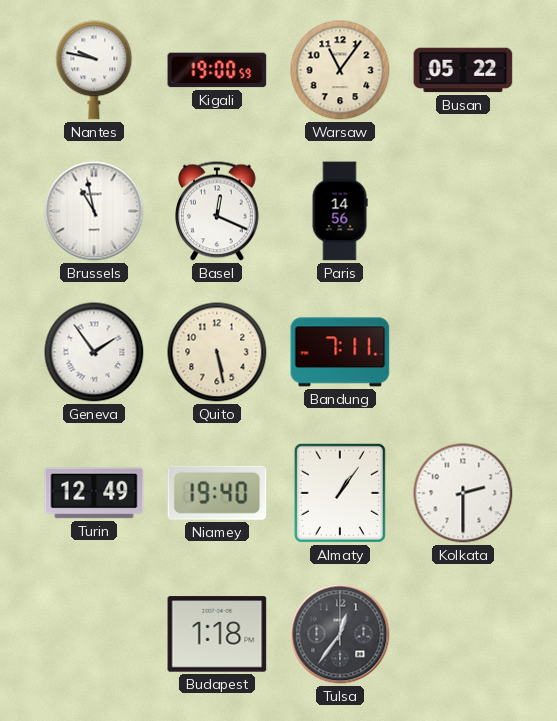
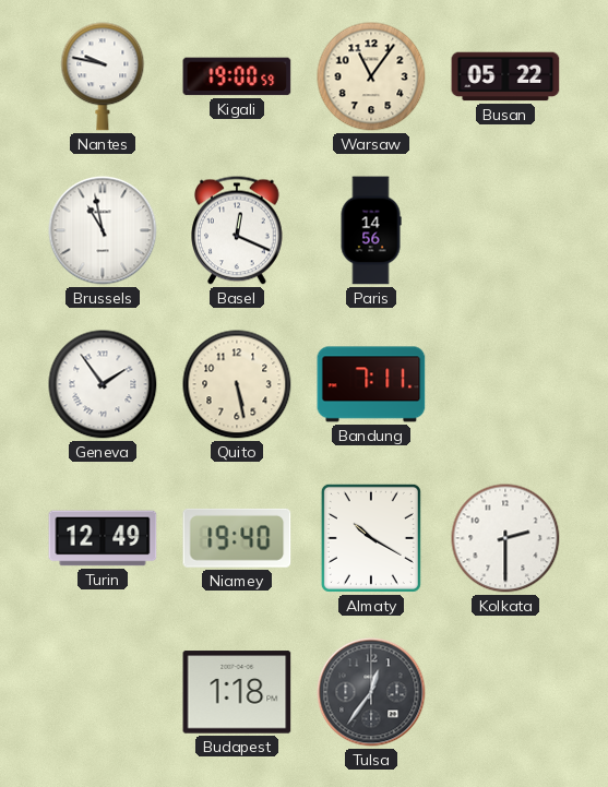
Almaty: 1:06 -> 10:20
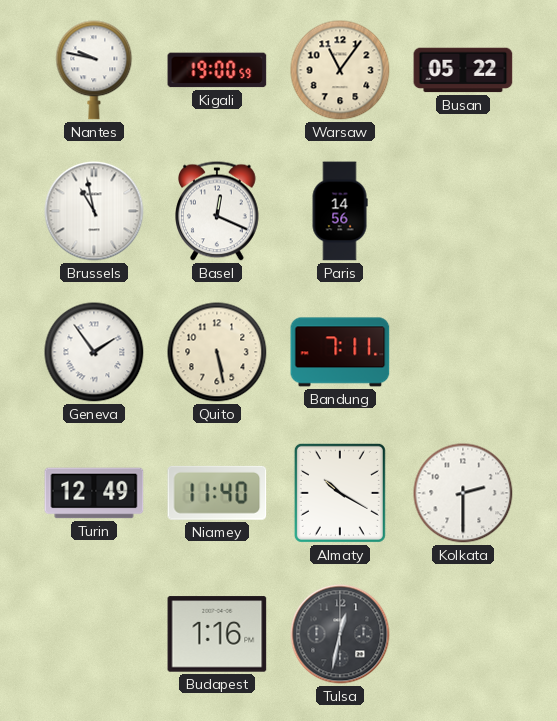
Niamey: 19:40 -> 11:40
Budapest: 1:18 -> 1:16
Tulsa: 12:36 -> 12:32
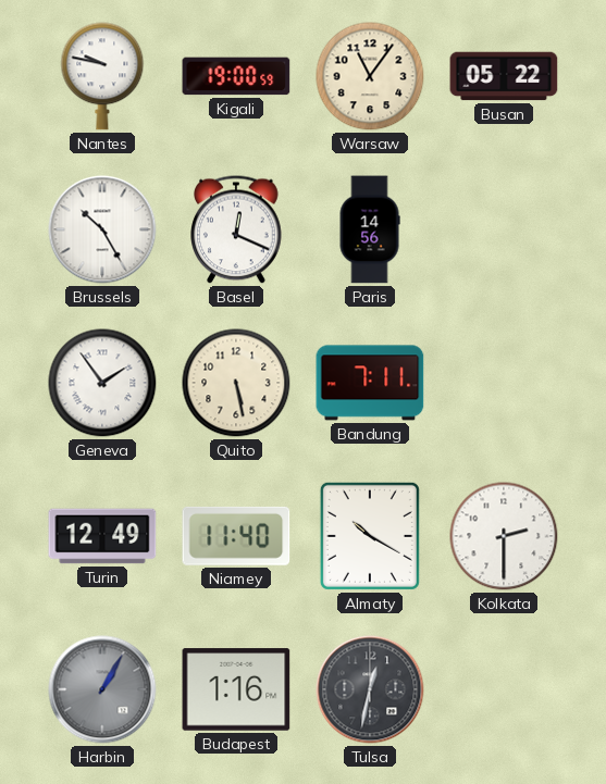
Brussels: 10:58 -> 10:25
Harbin: none -> 1:05
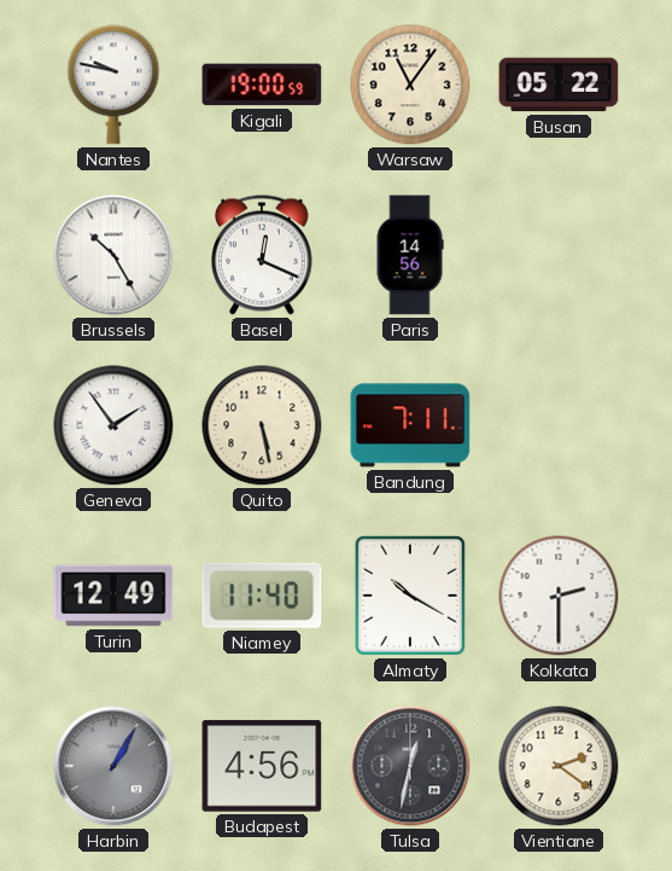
Budapest: 1:16 -> 4:56
Vientiane: none -> 2:21
